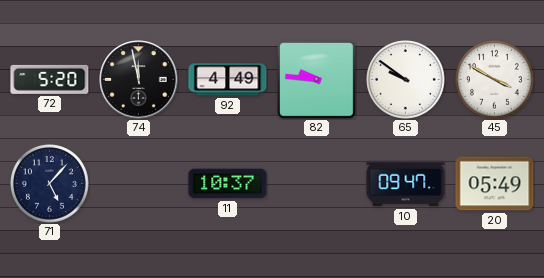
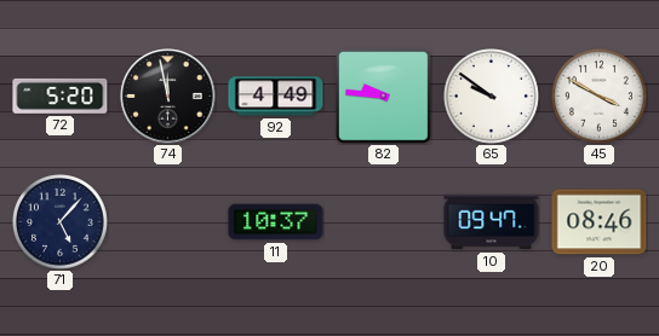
20: 05:49 -> 08:46
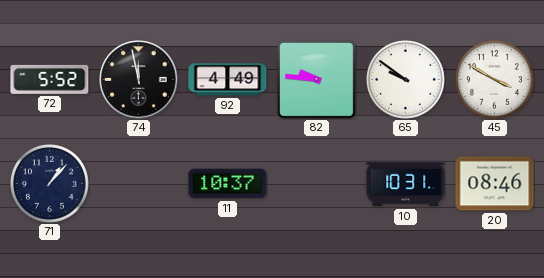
72: 5:20 -> 5:52
71: 5:07 -> 1:07
10: 09:47 -> 10:31
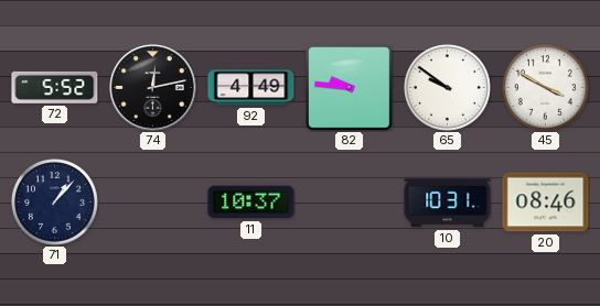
74: 11:58 -> 12:13
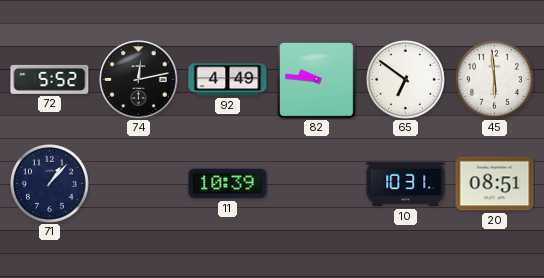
65: 9:51 -> 6:51
45: 3:50 -> 5:59
11: 10:37 -> 10:39
20: 08:46 -> 08:51
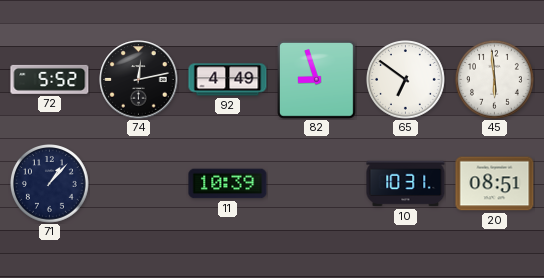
82: 9:46 -> 8:57
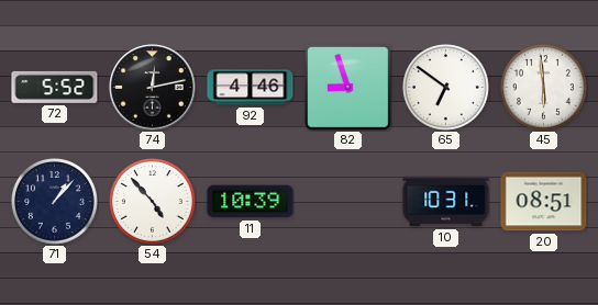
92: 4:49 -> 4:46
54: none -> 4:53
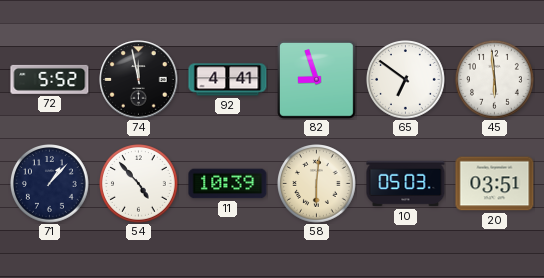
74: 12:13 -> 11:58
92: 4:46 -> 4:41
58: none -> 6:01
10: 10:31 -> 05:03
20: 08:51 -> 03:51
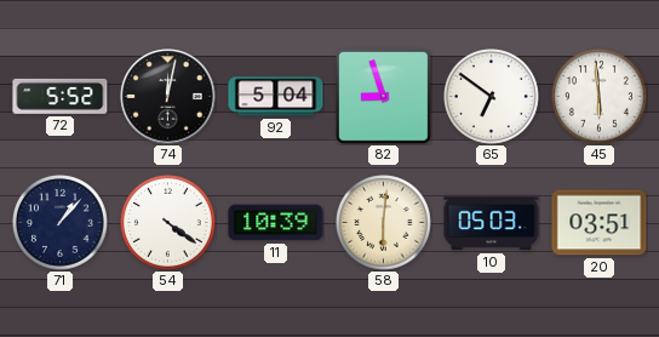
74: 11:58 -> 12:02
92: 4:41 -> 5:04
54: 4:53 -> 4:21
